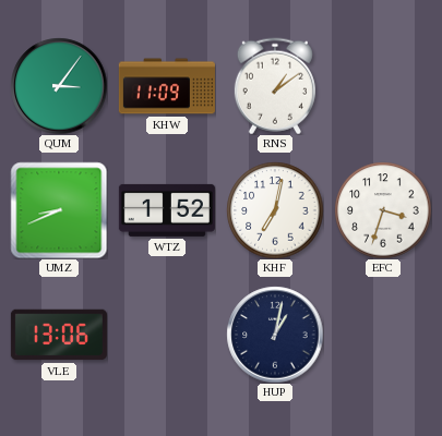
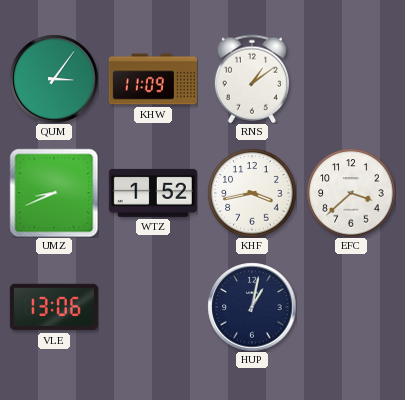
KHF: 7:02 -> 3:43
EFC: 3:33 -> 3:38
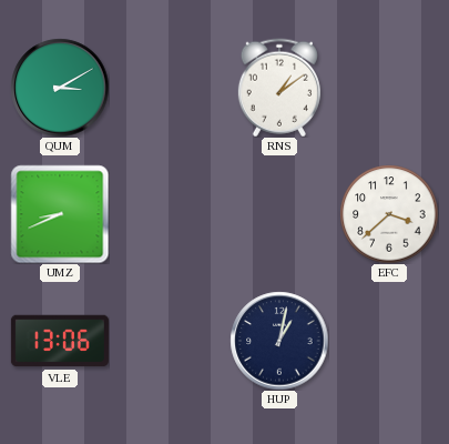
QUM: 3:06 -> 3:10
KHW: 11:09 -> none
WTZ: 1:52 -> none
KHF: 3:43 -> none
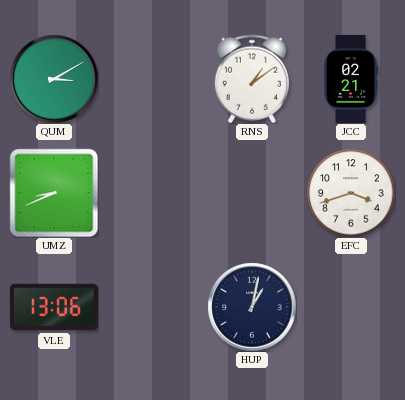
JCC: none -> 02:21
EFC: 3:38 -> 3:42
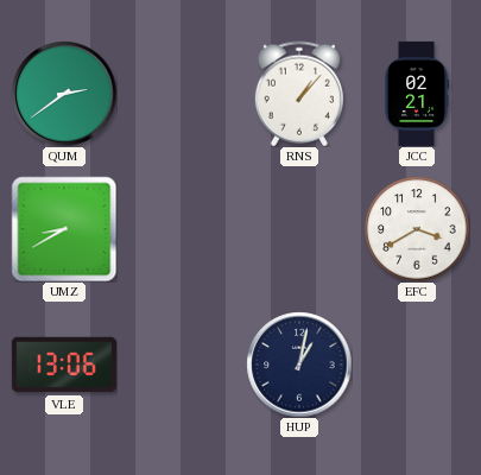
QUM: 3:10 -> 2:39
RNS: 1:09 -> 1:07
UMZ: 8:41 -> 8:40
EFC: 3:42 -> 3:40
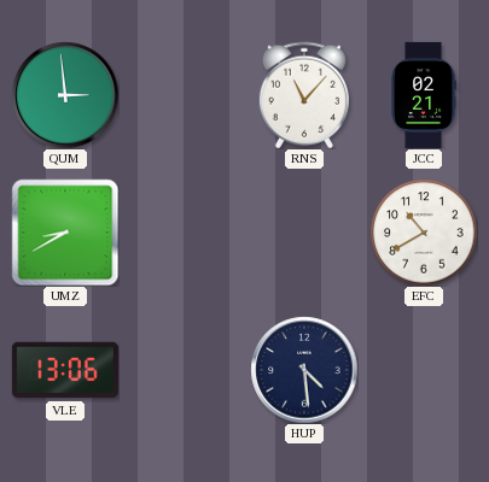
QUM: 2:39 -> 2:59
RNS: 1:07 -> 11:07
EFC: 3:40 -> 10:40
HUP: 1:02 -> 4:29
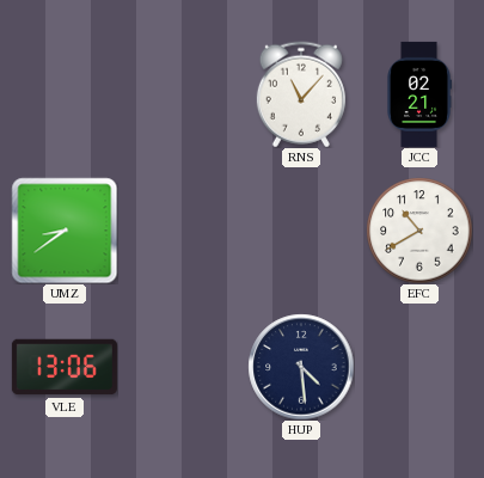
QUM: 2:59 -> none
UMZ: 8:40 -> 8:39
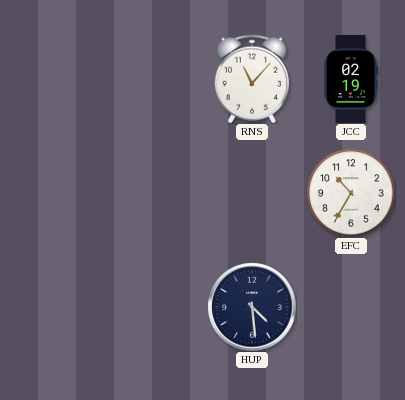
JCC: 02:21 -> 02:19
UMZ: 8:39 -> none
EFC: 10:40 -> 10:35
VLE: 13:06 -> none
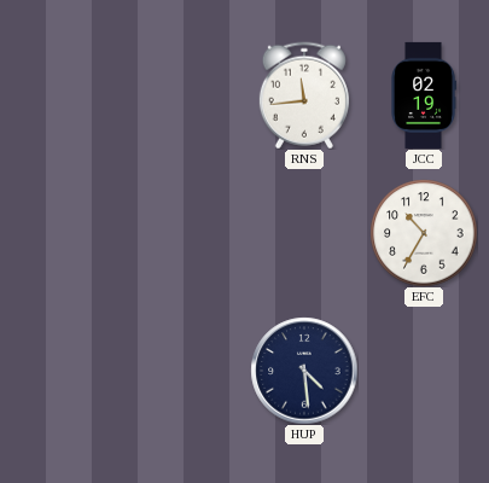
RNS: 11:07 -> 11:44
